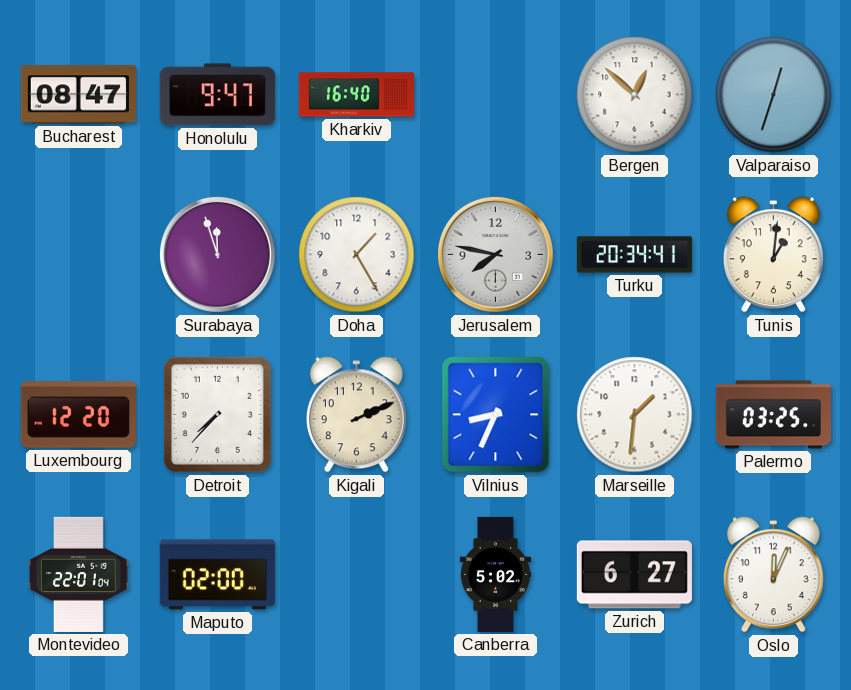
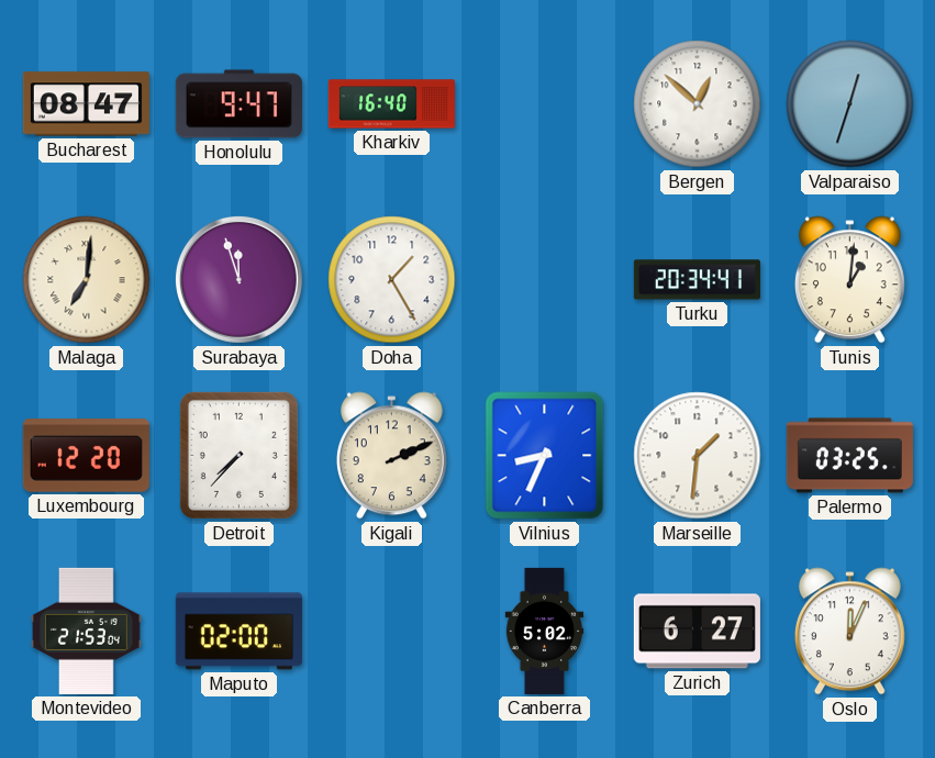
Malaga: none -> 7:01
Jerusalem: 7:47 -> none
Montevideo: 22:01 -> 21:53
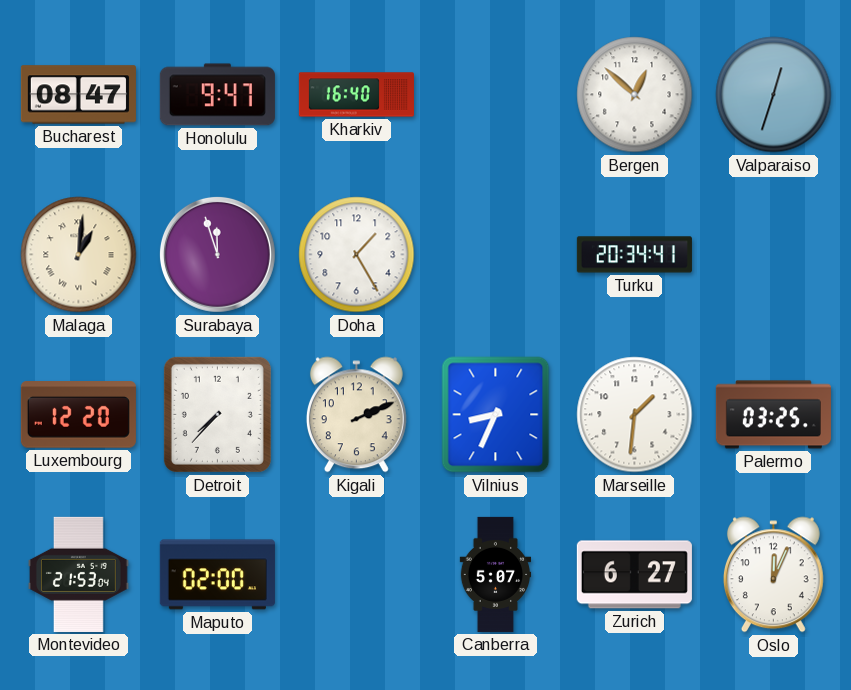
Malaga: 7:01 -> 1:01
Tunis: 1:01 -> none
Canberra: 5:02 -> 5:07
